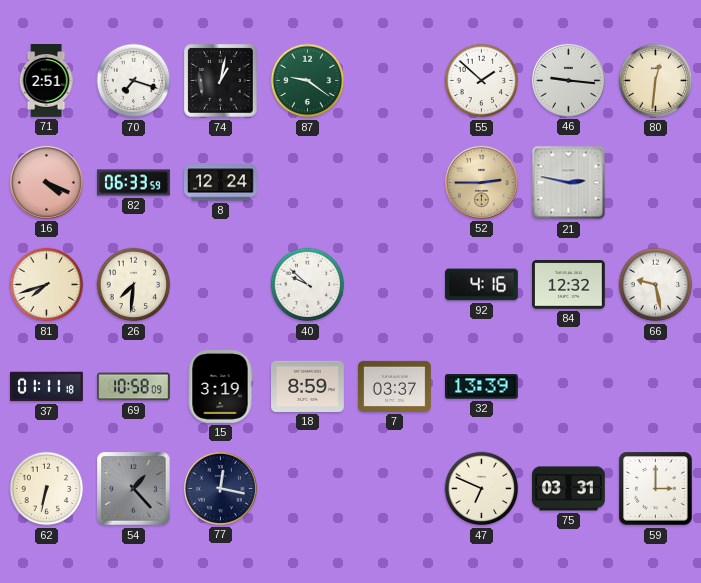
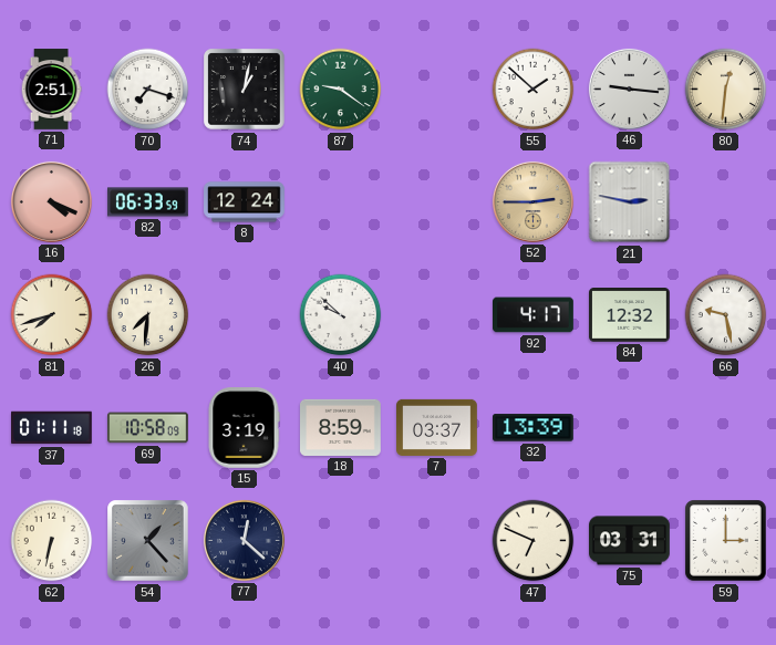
92: 4:16 -> 4:17
77: 12:17 -> 12:22
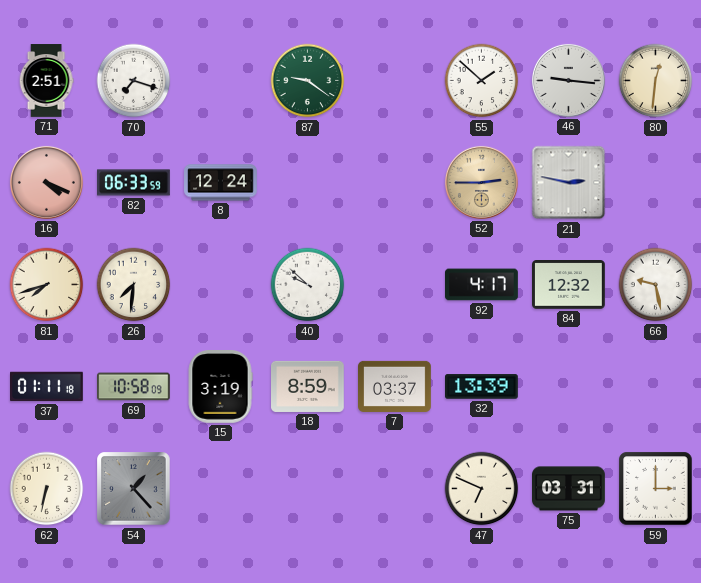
74: 1:02 -> none
77: 12:22 -> none
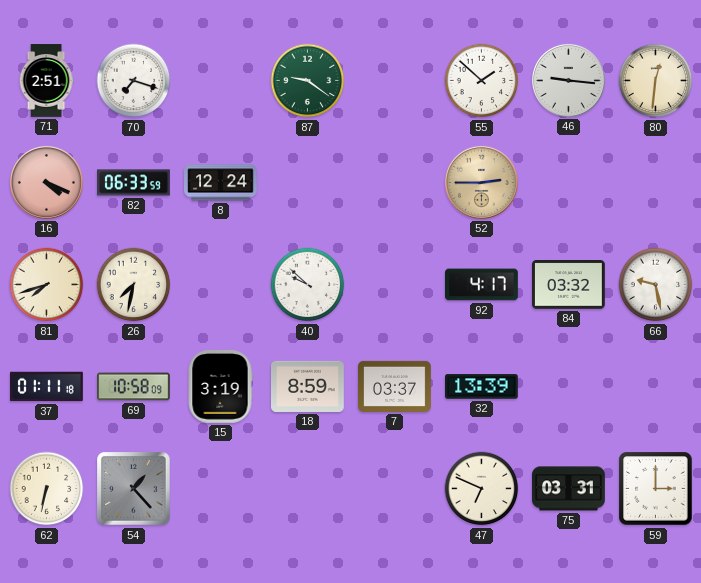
21: 2:47 -> none
26: 7:31 -> 7:32
84: 12:32 -> 03:32
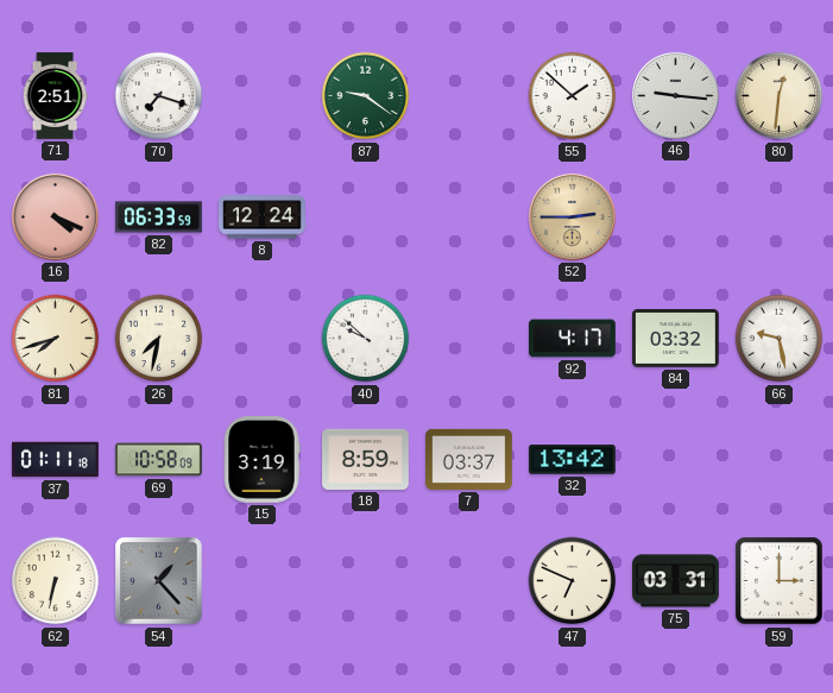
32: 13:39 -> 13:42
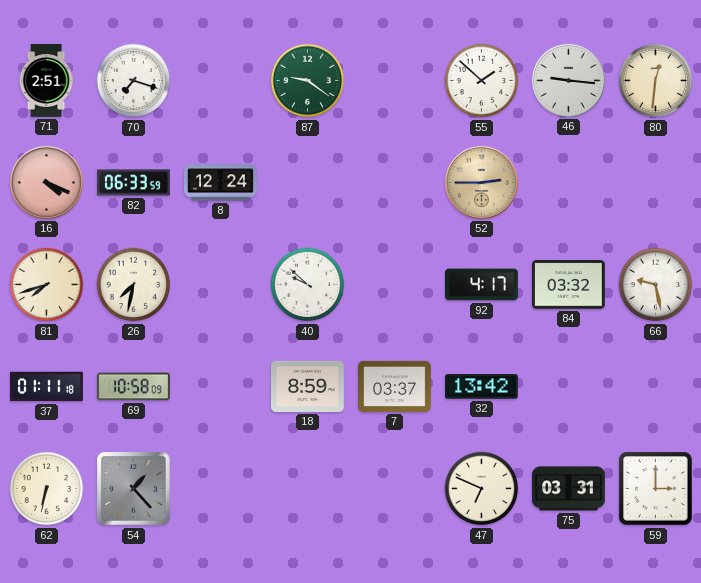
15: 3:19 -> none
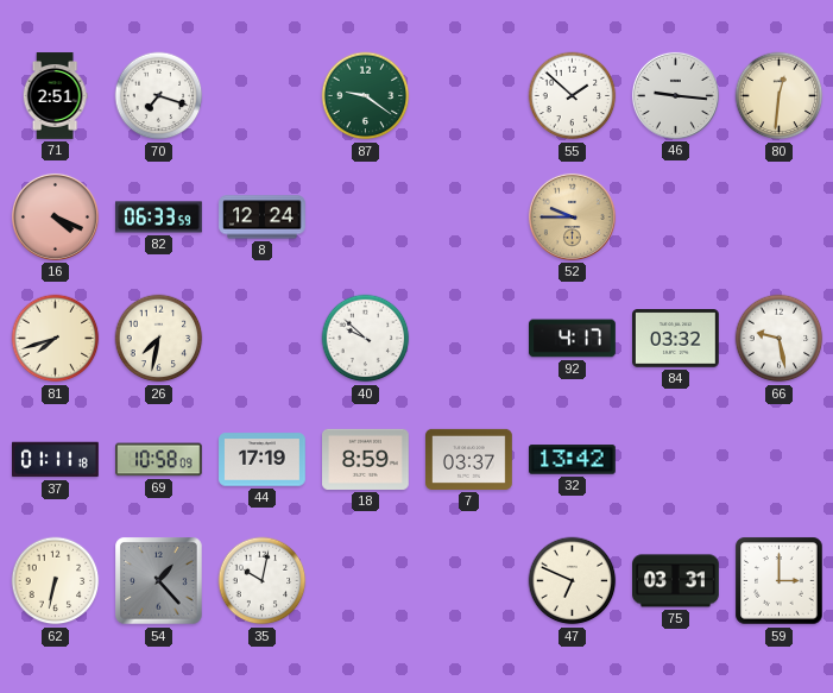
52: 2:45 -> 9:45
44: none -> 17:19
35: none -> 10:02
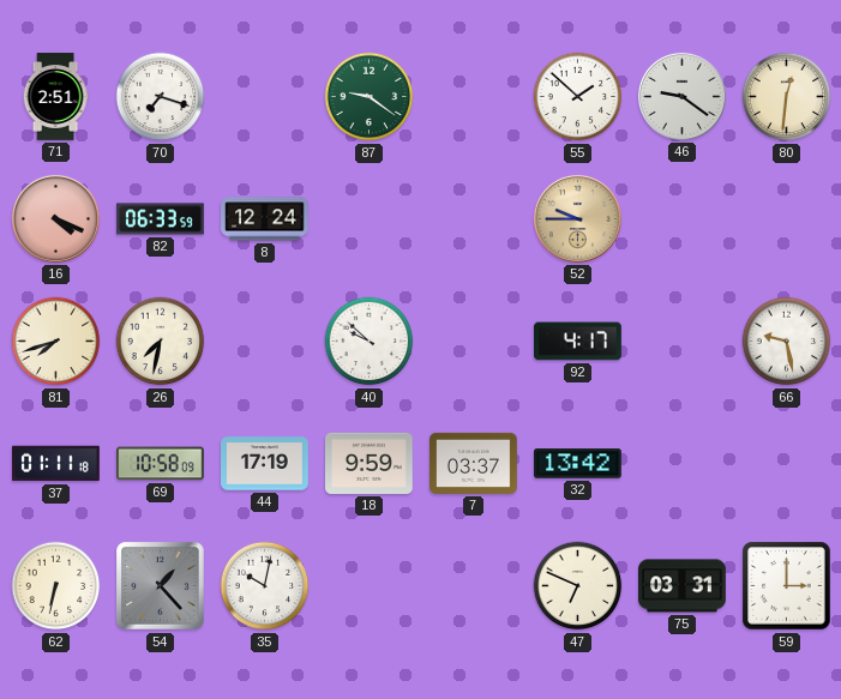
46: 9:16 -> 9:21
84: 03:32 -> none
18: 8:59 -> 9:59
